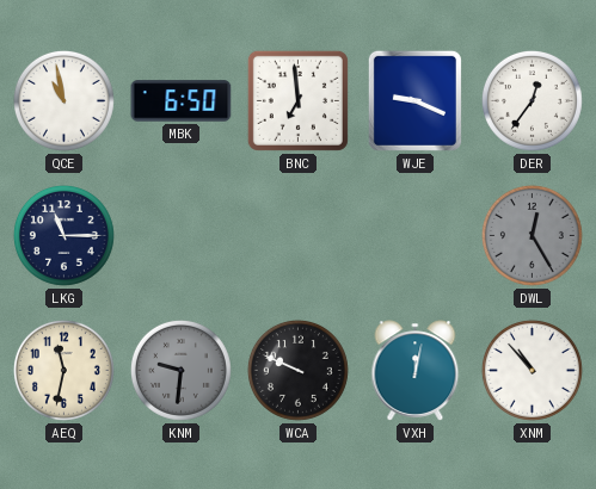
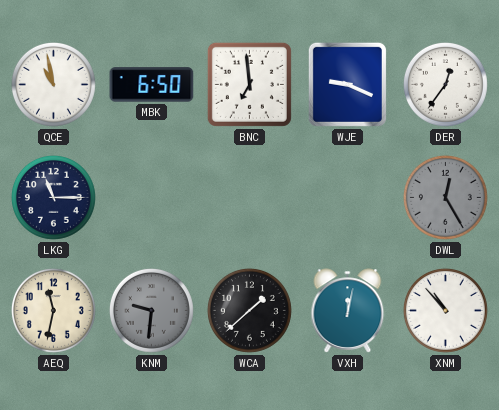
WCA: 9:49 -> 1:38
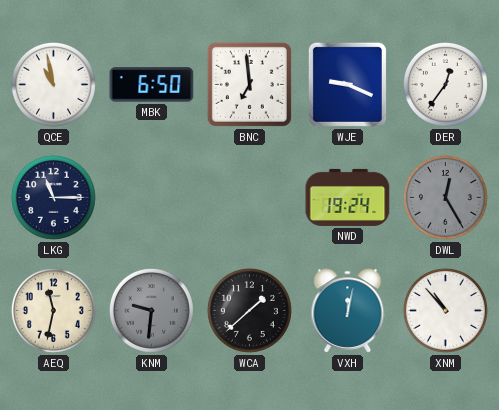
NWD: none -> 19:24
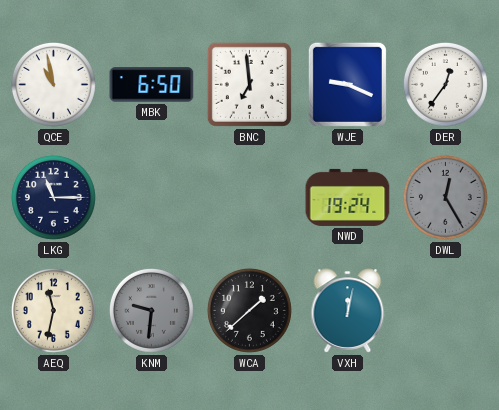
XNM: 10:53 -> none
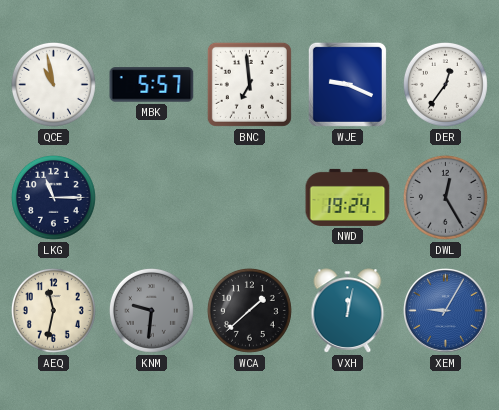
MBK: 6:50 -> 5:57
XEM: none -> 9:05
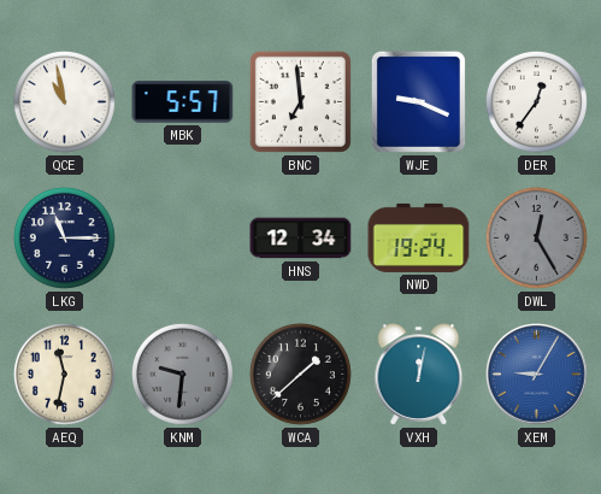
HNS: none -> 12:34
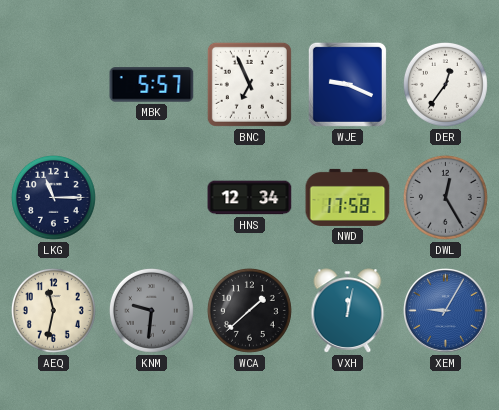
QCE: 10:58 -> none
BNC: 6:59 -> 6:56
NWD: 19:24 -> 17:58
